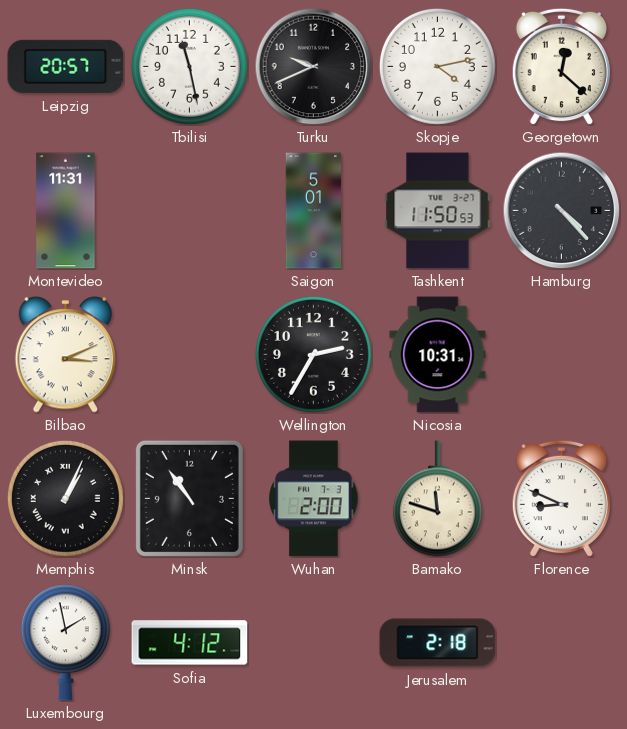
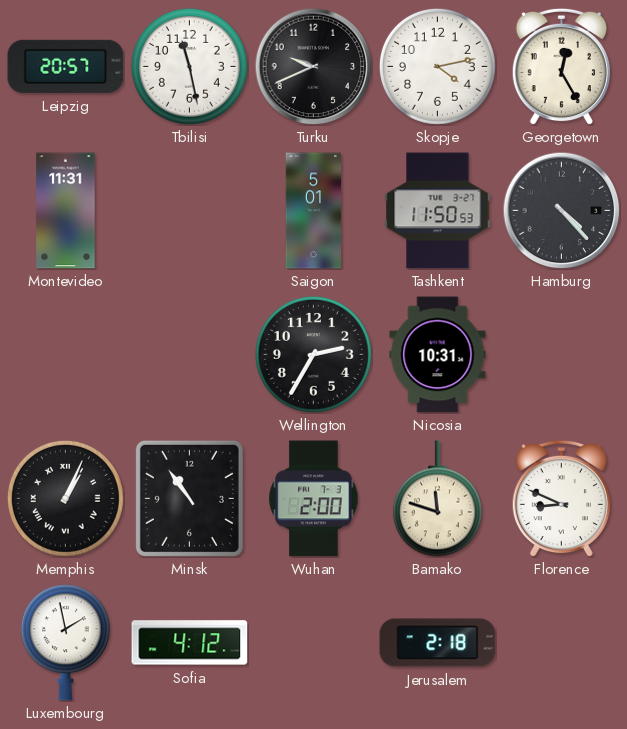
Georgetown: 12:22 -> 12:25
Bilbao: 3:11 -> none
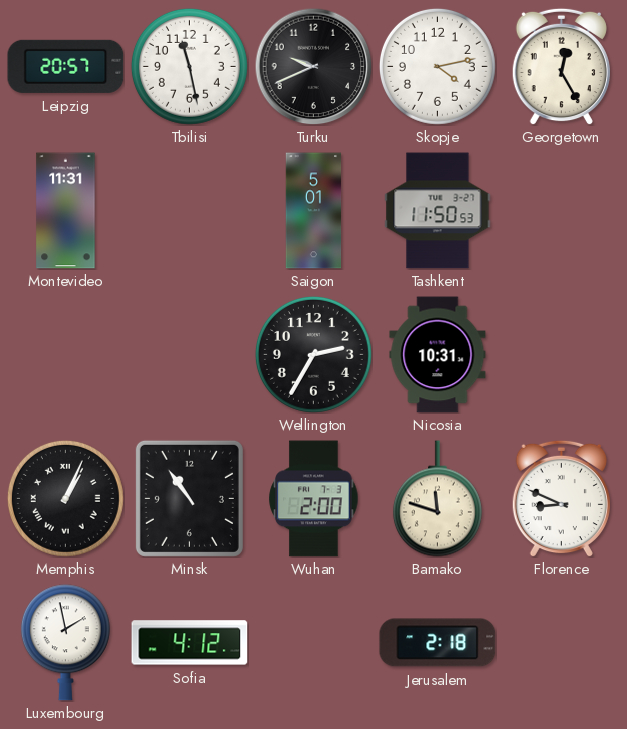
Hamburg: 4:23 -> none
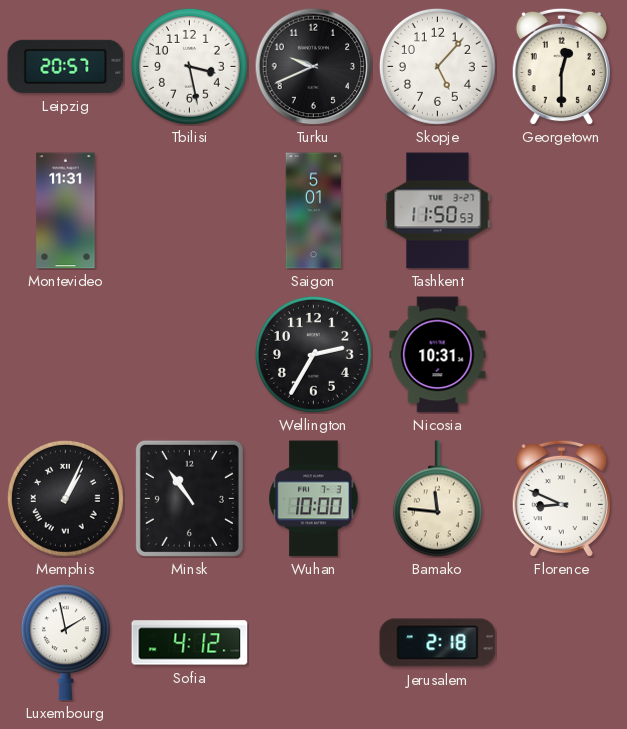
Tbilisi: 11:28 -> 3:28
Skopje: 4:13 -> 5:07
Georgetown: 12:25 -> 12:30
Wuhan: 2:00 -> 10:00
Bamako: 11:48 -> 11:46
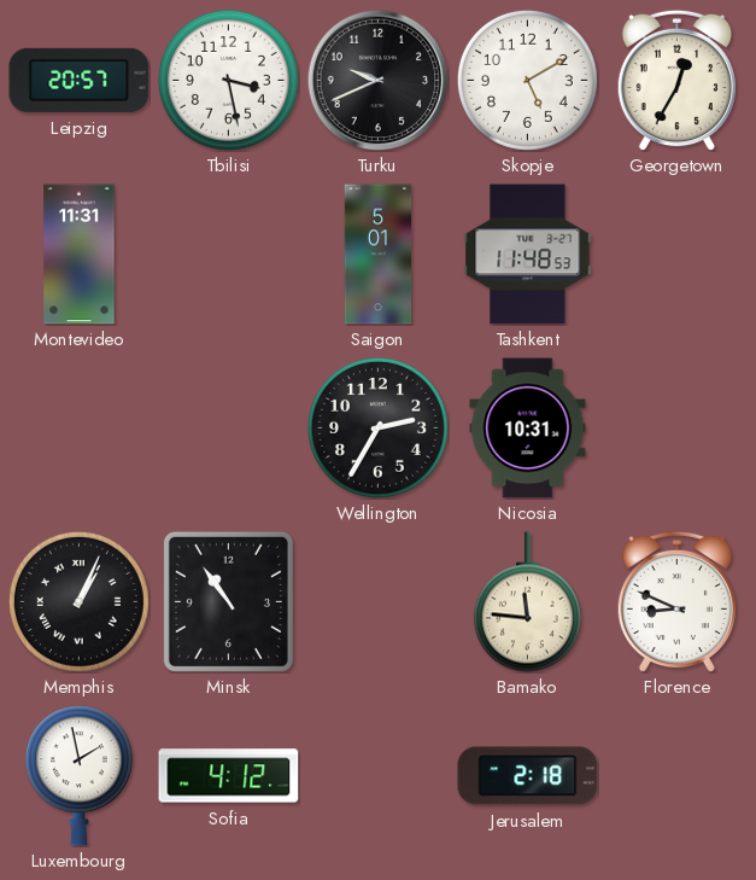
Skopje: 5:07 -> 5:10
Georgetown: 12:30 -> 12:35
Tashkent: 11:50 -> 11:48
Wuhan: 10:00 -> none
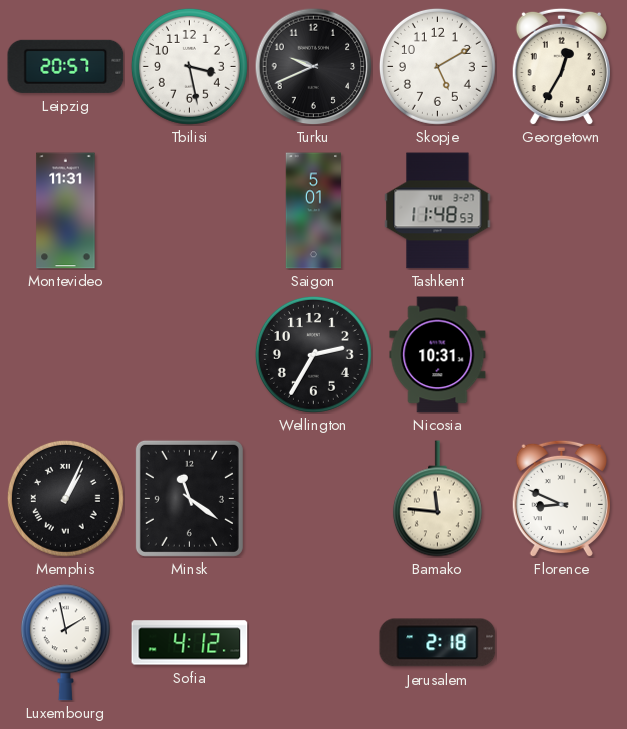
Minsk: 10:54 -> 11:21
